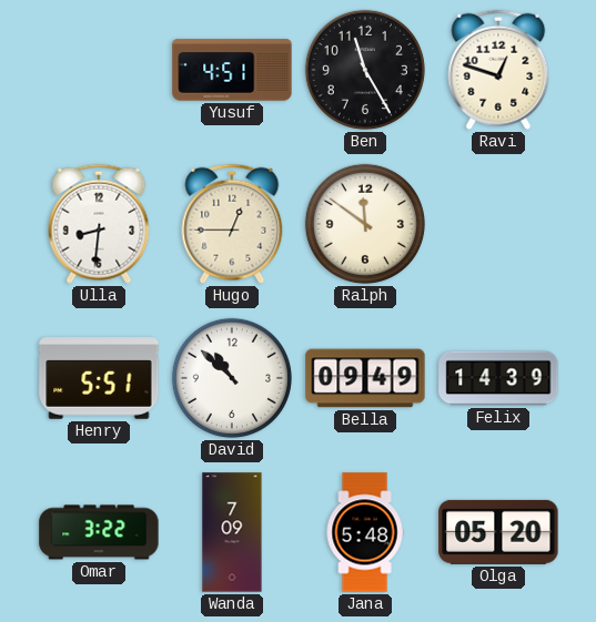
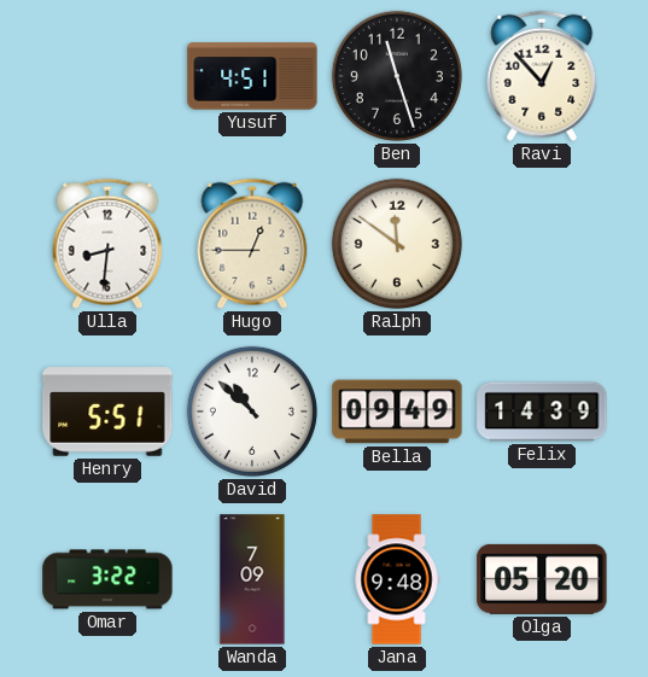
Ben: 11:25 -> 11:27
Ravi: 12:48 -> 12:53
Jana: 5:48 -> 9:48
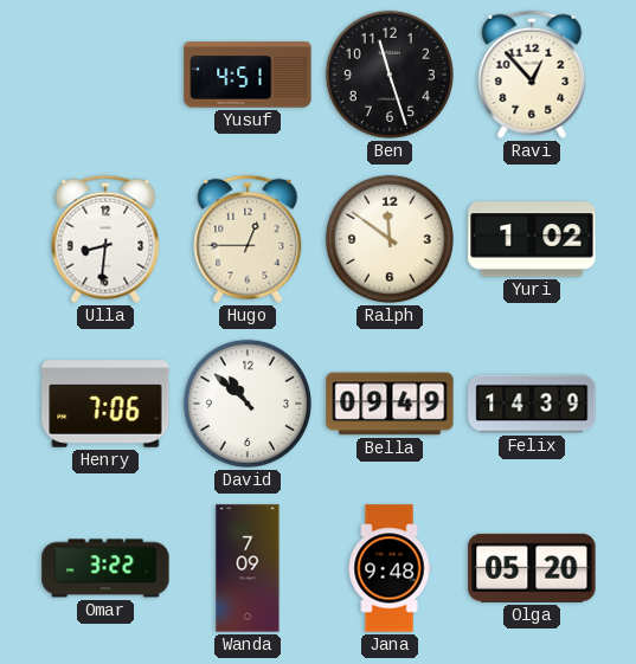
Yuri: none -> 1:02
Henry: 5:51 -> 7:06
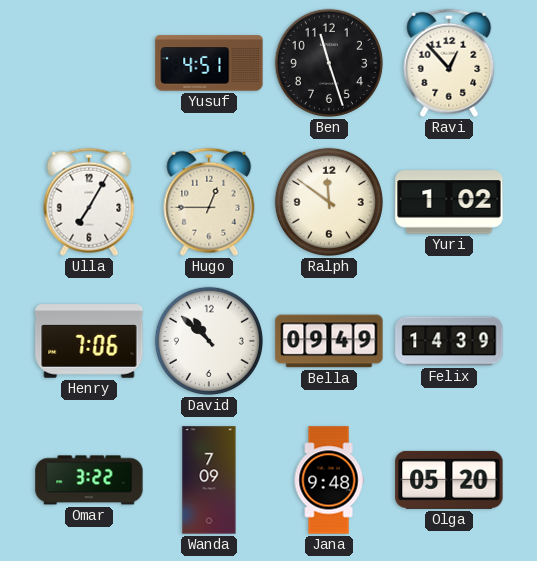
Ulla: 8:31 -> 7:05
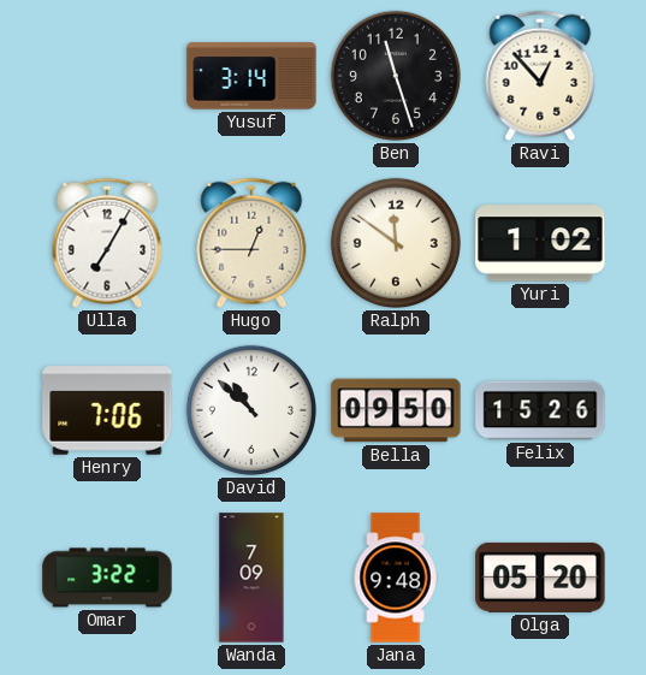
Yusuf: 4:51 -> 3:14
Bella: 09:49 -> 09:50
Felix: 14:39 -> 15:26
